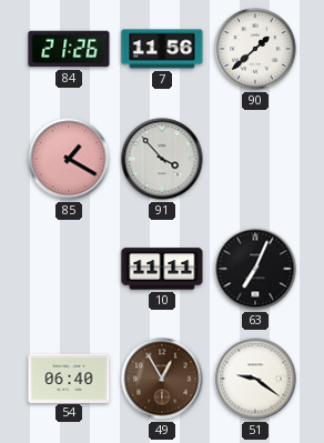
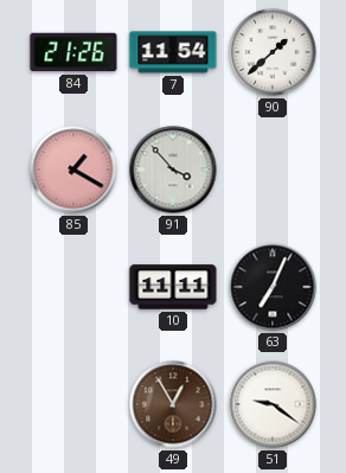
7: 11:56 -> 11:54
54: 06:40 -> none
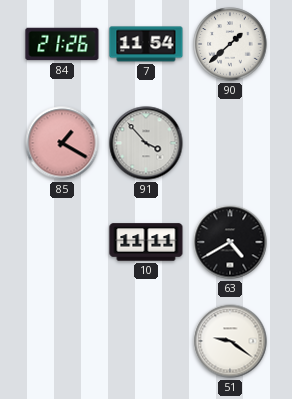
63: 7:04 -> 4:40
49: 12:55 -> none
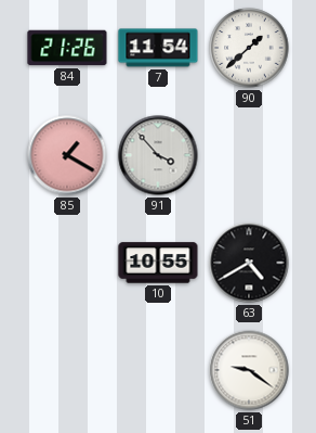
10: 11:11 -> 10:55
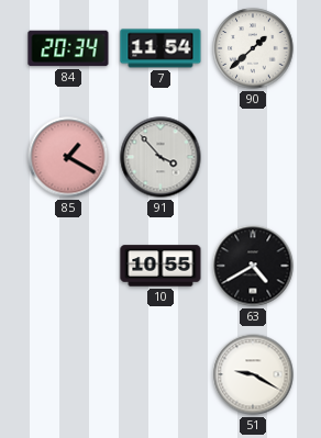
84: 21:26 -> 20:34
51: 9:21 -> 9:20
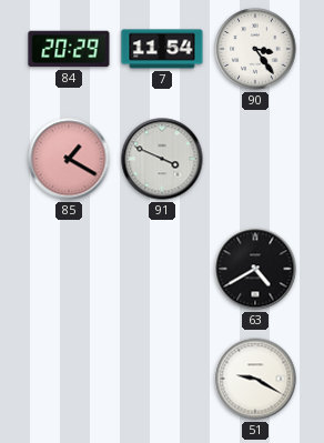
84: 20:34 -> 20:29
90: 1:38 -> 3:24
91: 3:53 -> 3:49
10: 10:55 -> none
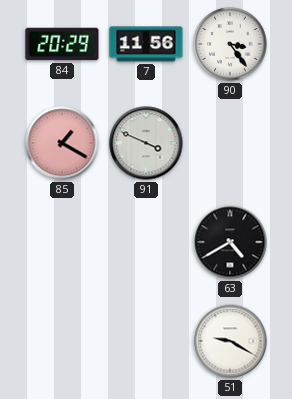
7: 11:54 -> 11:56
